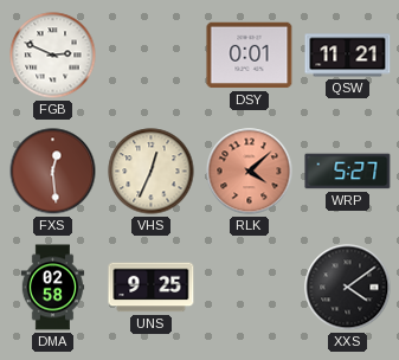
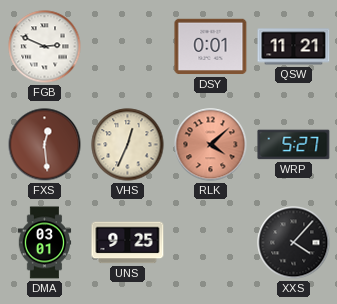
DMA: 02:58 -> 03:01
XXS: 4:09 -> 4:07
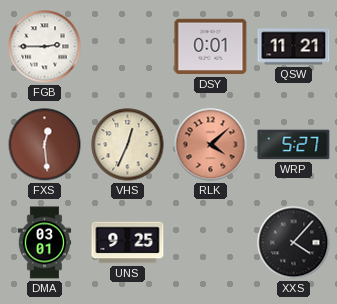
FGB: 2:49 -> 2:45
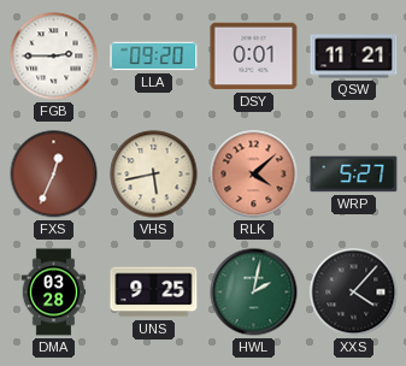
LLA: none -> 09:20
FXS: 12:29 -> 12:34
VHS: 12:34 -> 5:43
DMA: 03:01 -> 03:28
HWL: none -> 2:02
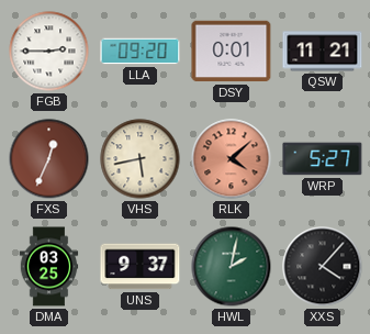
DMA: 03:28 -> 03:25
UNS: 9:25 -> 9:37
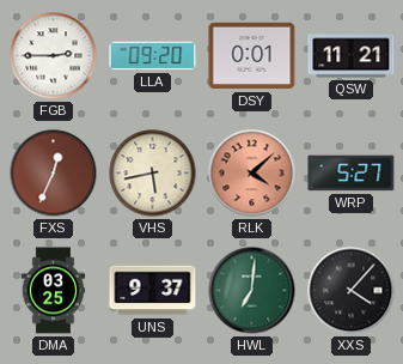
HWL: 2:02 -> 7:01
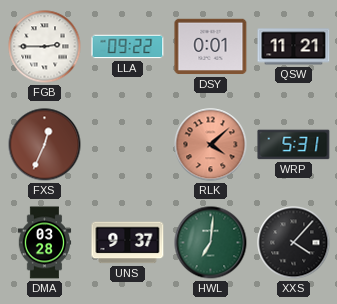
LLA: 09:20 -> 09:22
VHS: 5:43 -> none
WRP: 5:27 -> 5:31
DMA: 03:25 -> 03:28
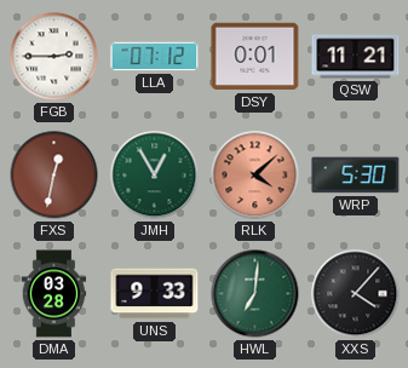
LLA: 09:22 -> 07:12
FXS: 12:34 -> 12:32
JMH: none -> 12:55
WRP: 5:31 -> 5:30
UNS: 9:37 -> 9:33
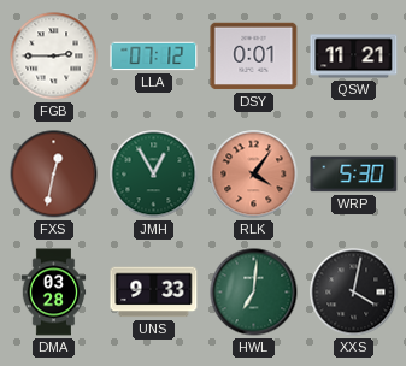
RLK: 4:08 -> 4:06
XXS: 4:07 -> 4:02
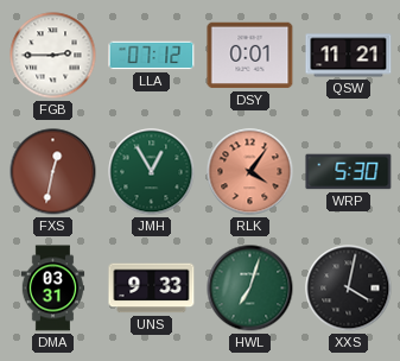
DMA: 03:28 -> 03:31
HWL: 7:01 -> 7:03
